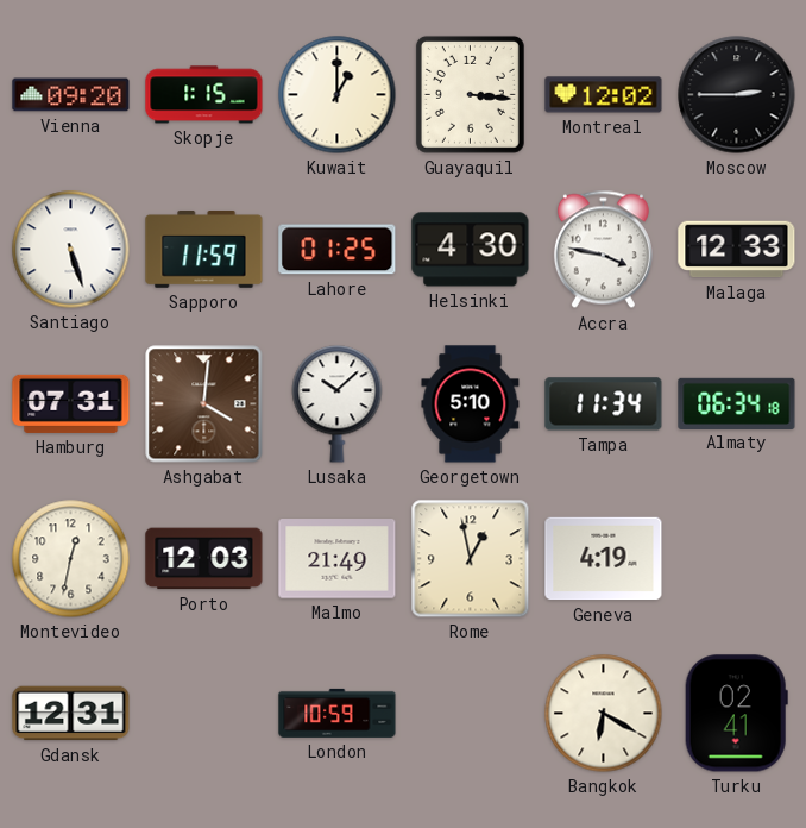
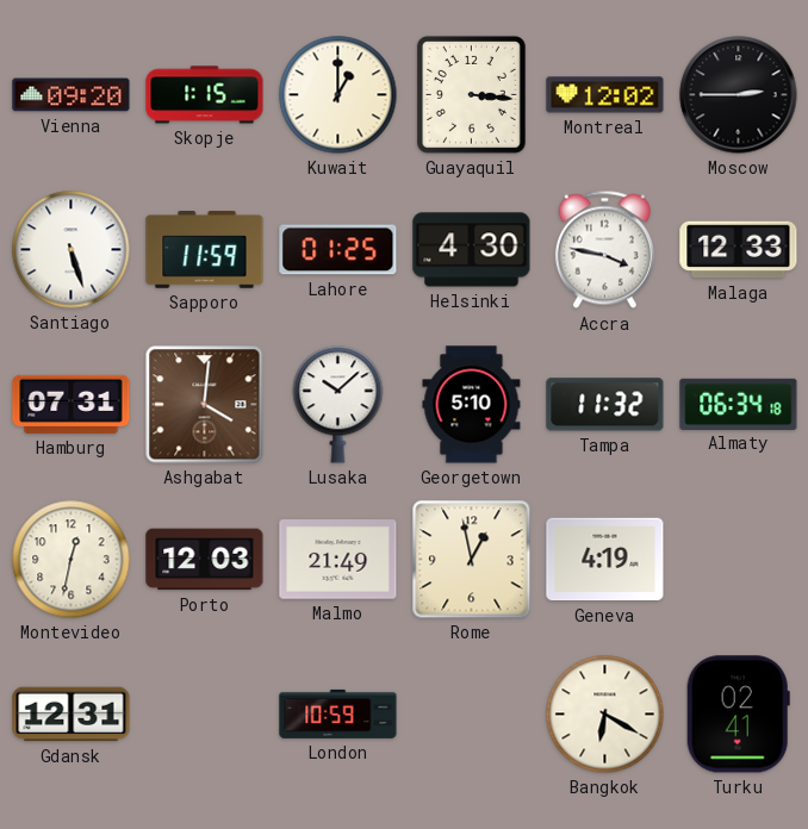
Tampa: 11:34 -> 11:32
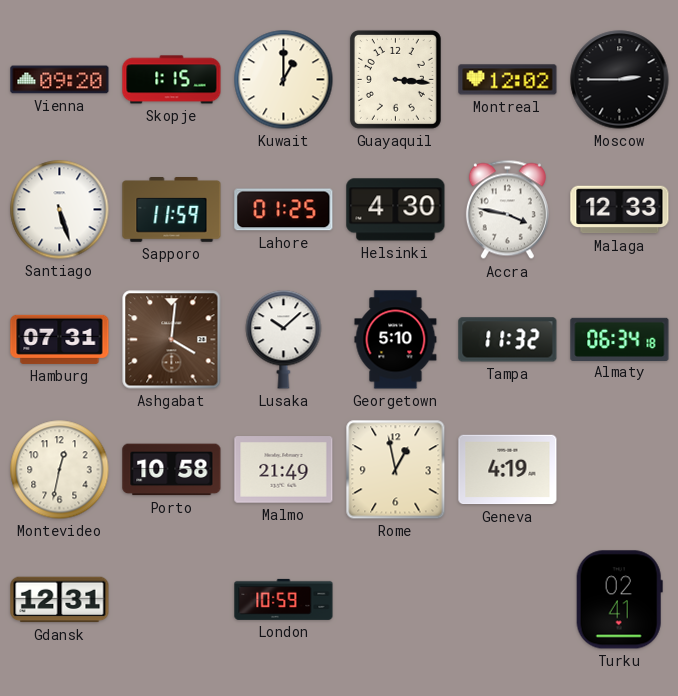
Porto: 12:03 -> 10:58
Bangkok: 6:20 -> none
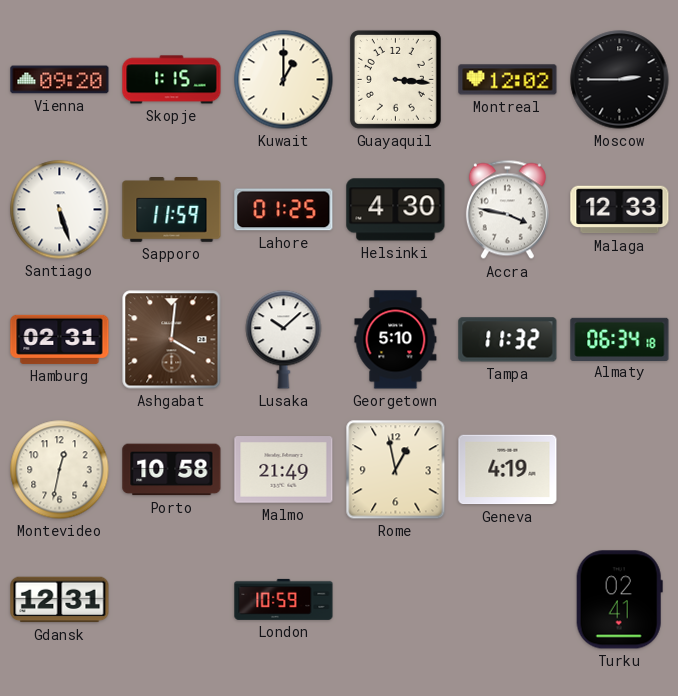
Hamburg: 07:31 -> 02:31
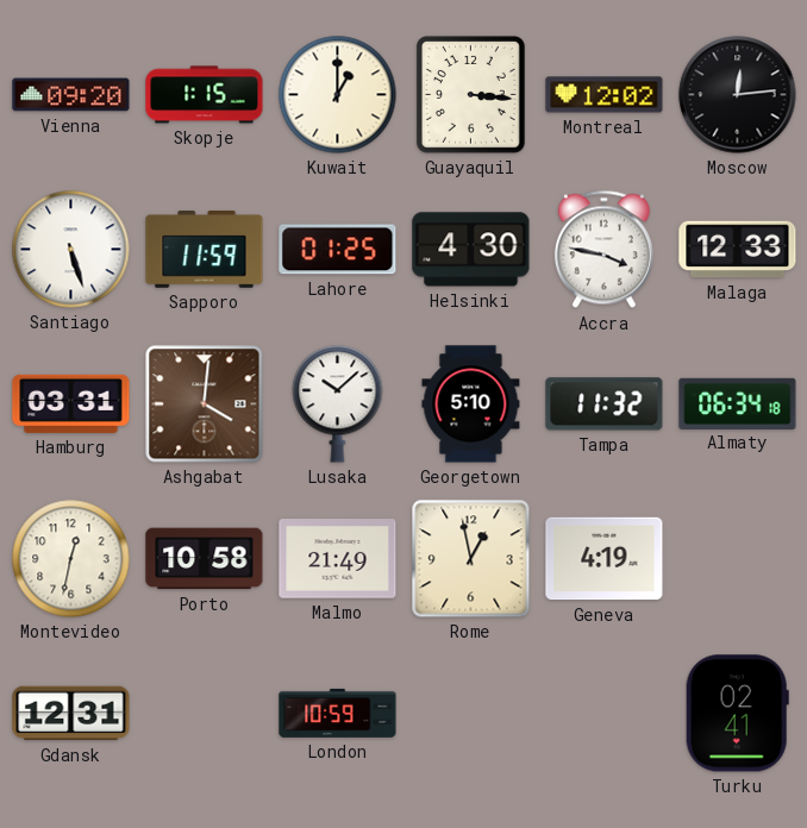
Moscow: 2:45 -> 12:14
Hamburg: 02:31 -> 03:31
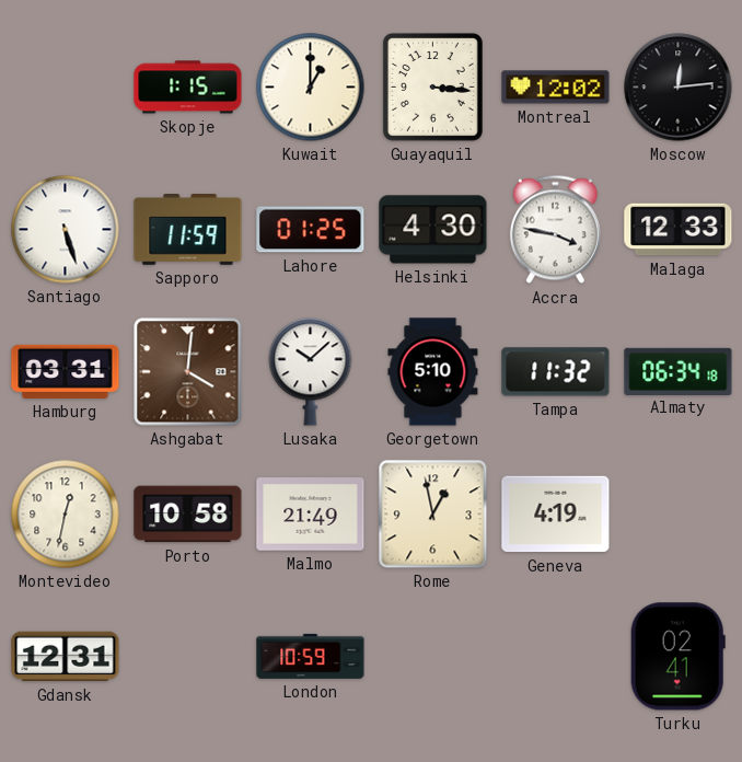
Vienna: 09:20 -> none
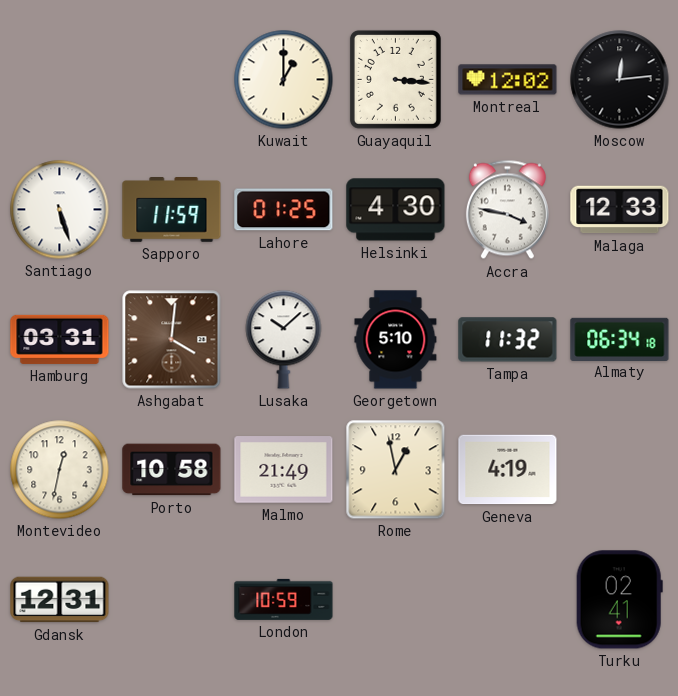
Skopje: 1:15 -> none
